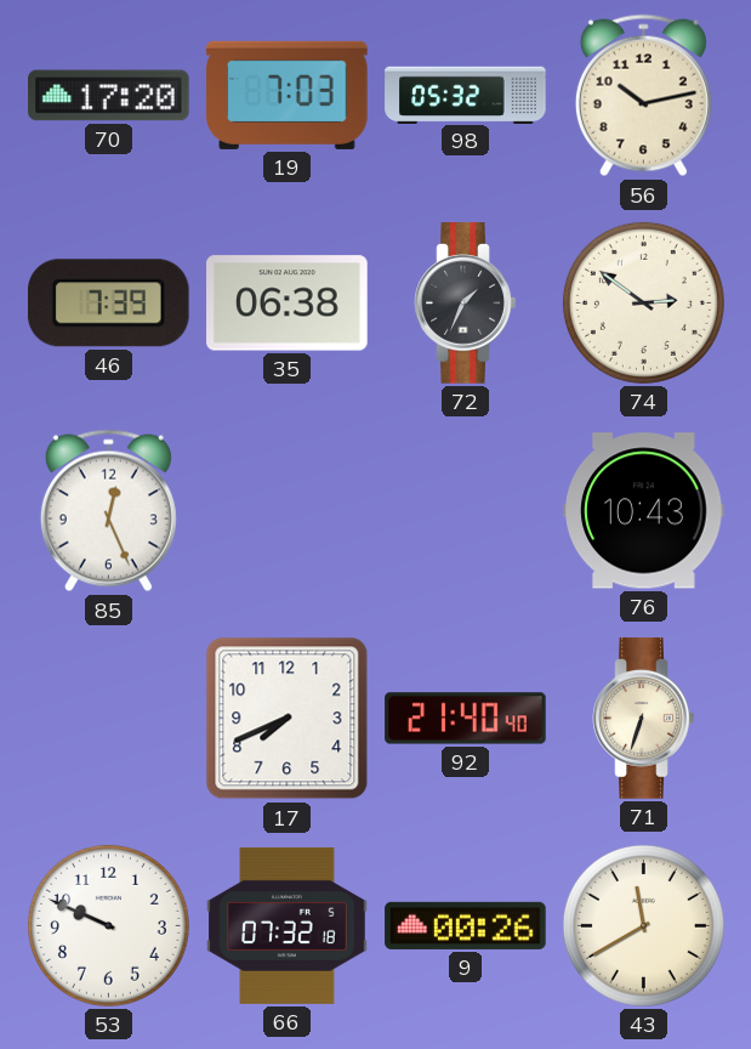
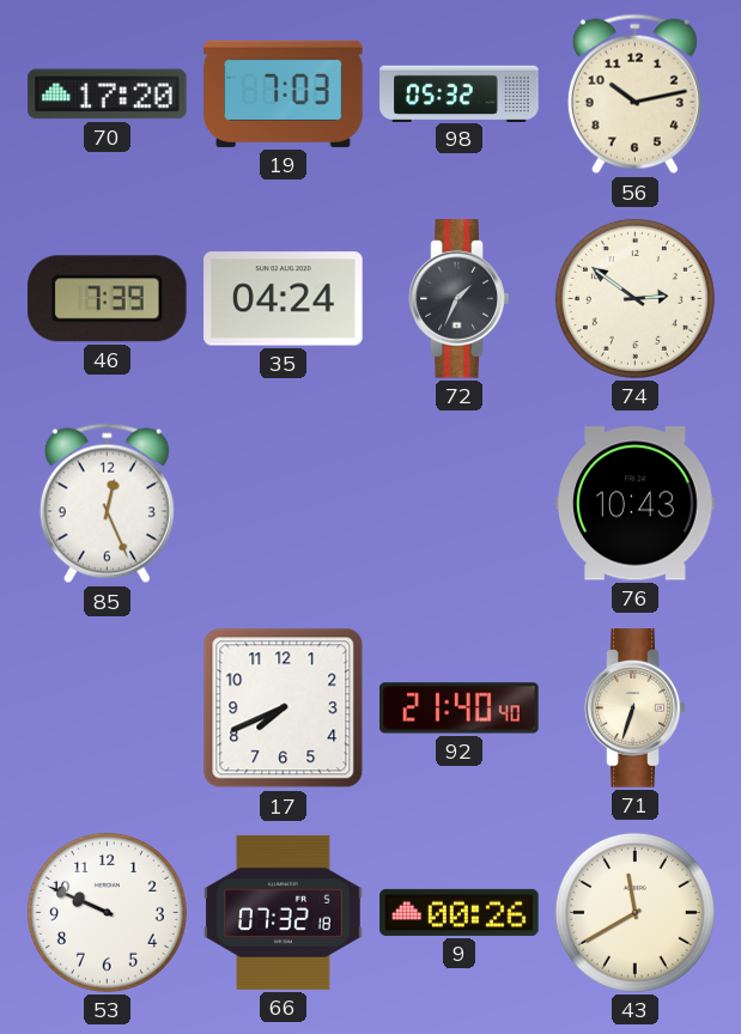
35: 06:38 -> 04:24
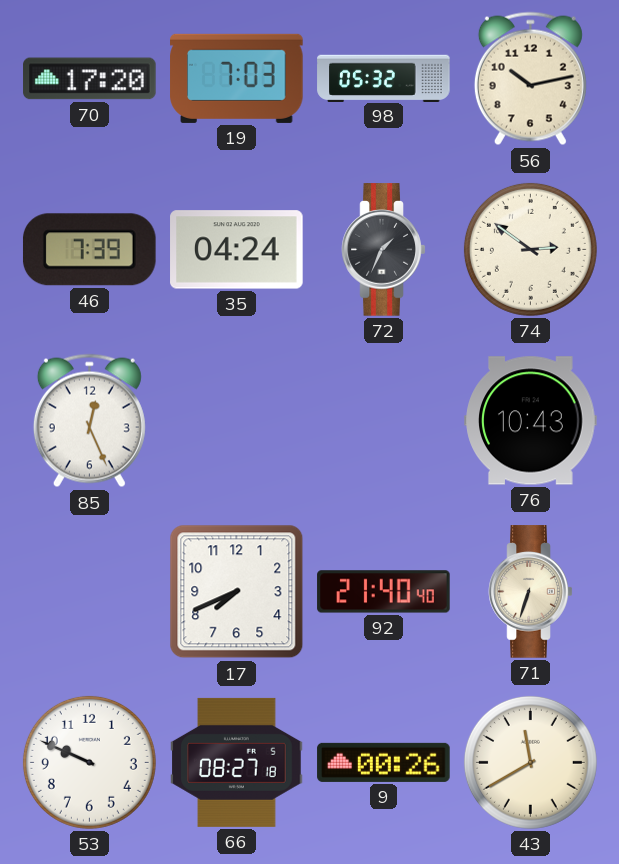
66: 07:32 -> 08:27
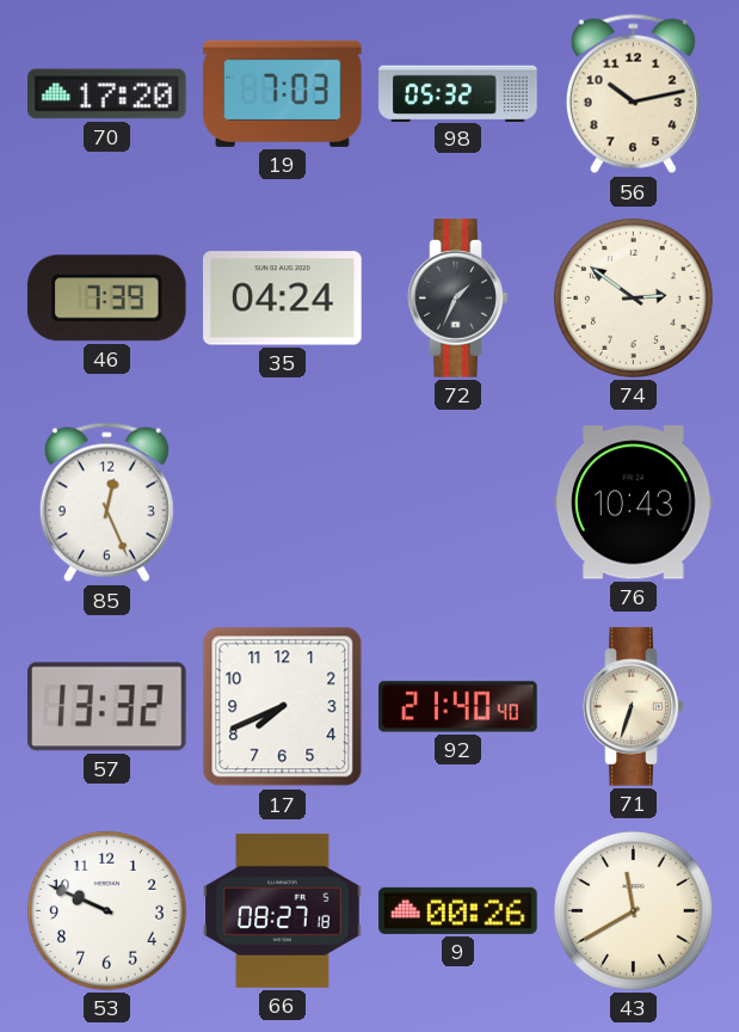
57: none -> 13:32
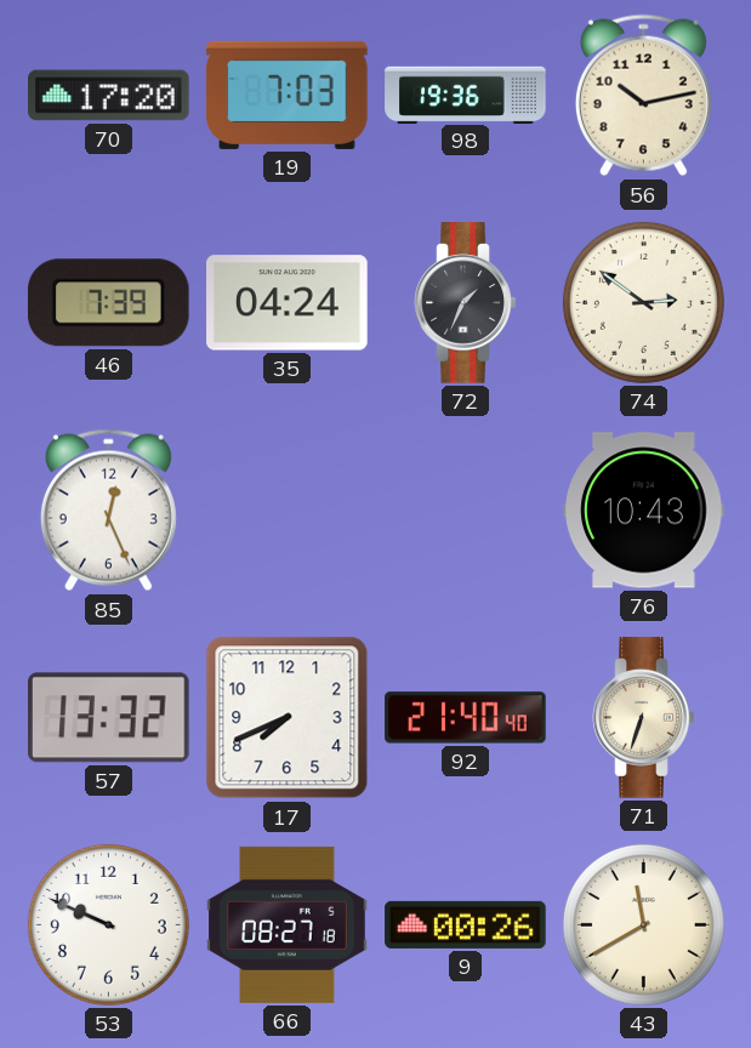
98: 05:32 -> 19:36
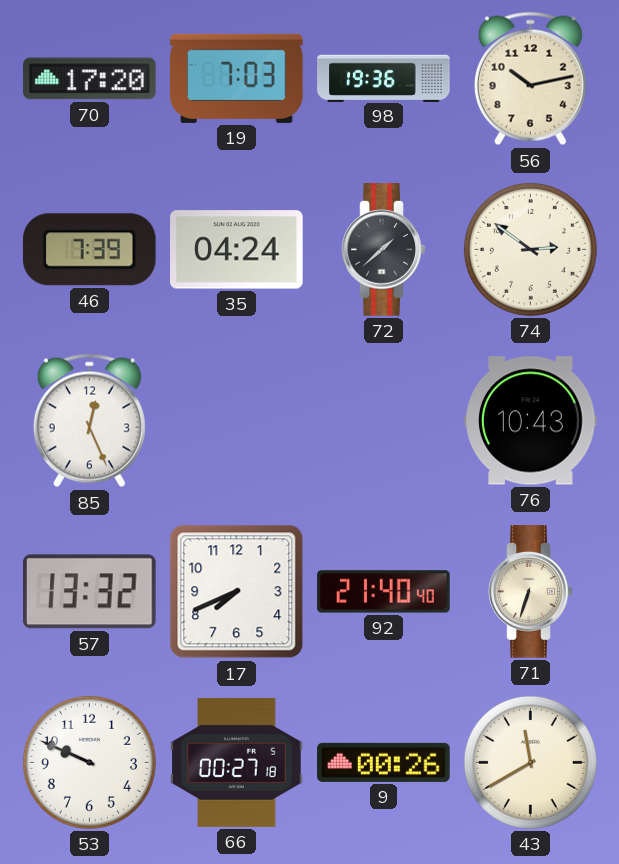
72: 1:34 -> 1:38
66: 08:27 -> 00:27
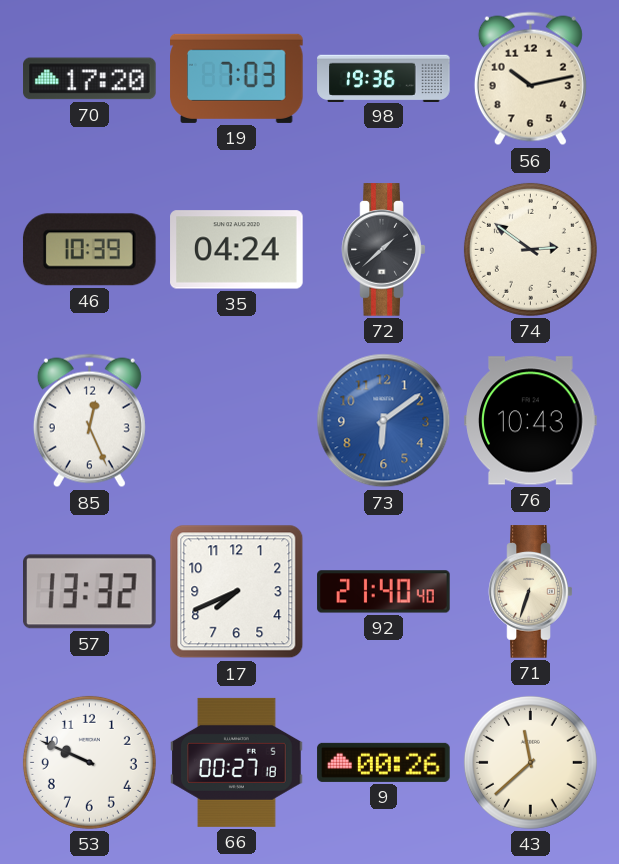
46: 7:39 -> 10:39
73: none -> 6:09
43: 11:40 -> 11:38
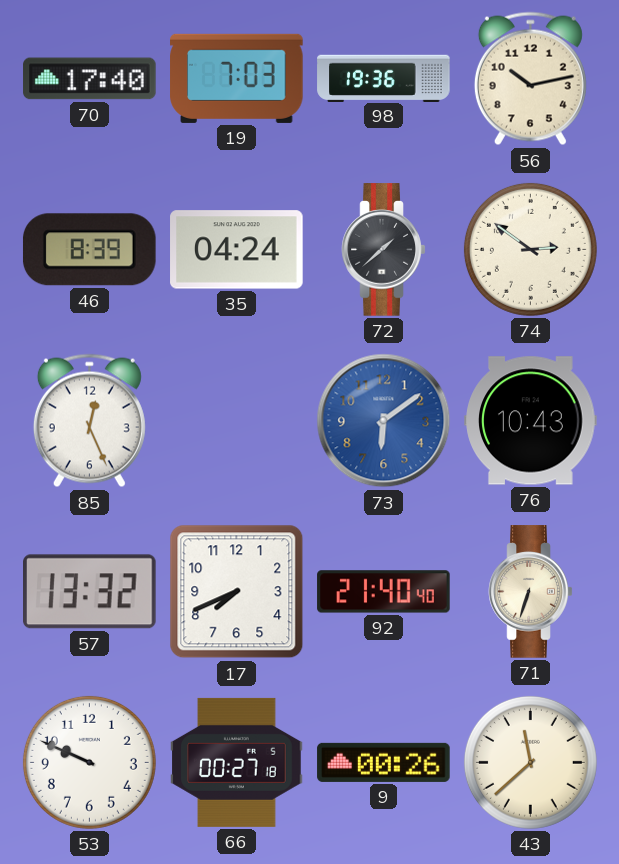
70: 17:20 -> 17:40
46: 10:39 -> 8:39
